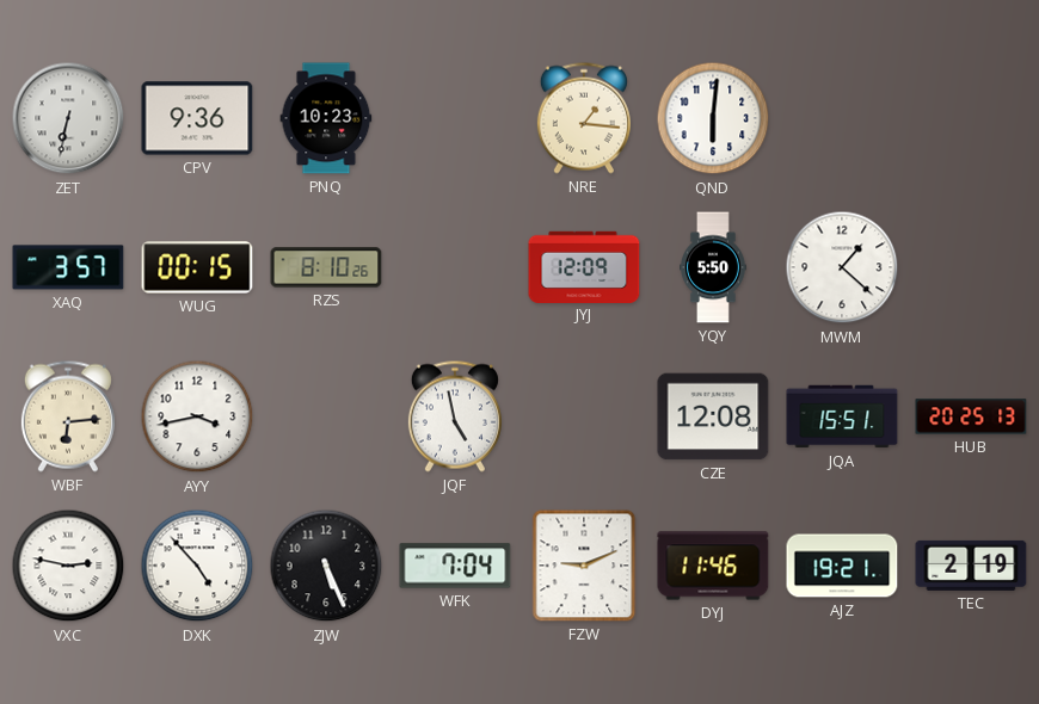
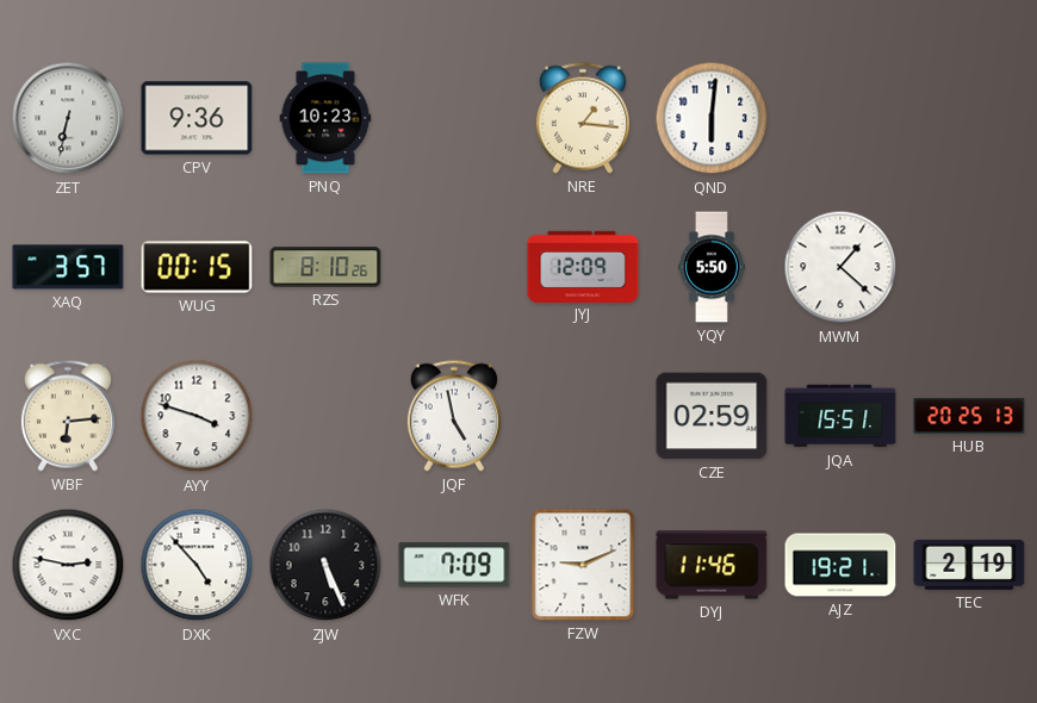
AYY: 3:43 -> 3:48
CZE: 12:08 -> 02:59
WFK: 7:04 -> 7:09
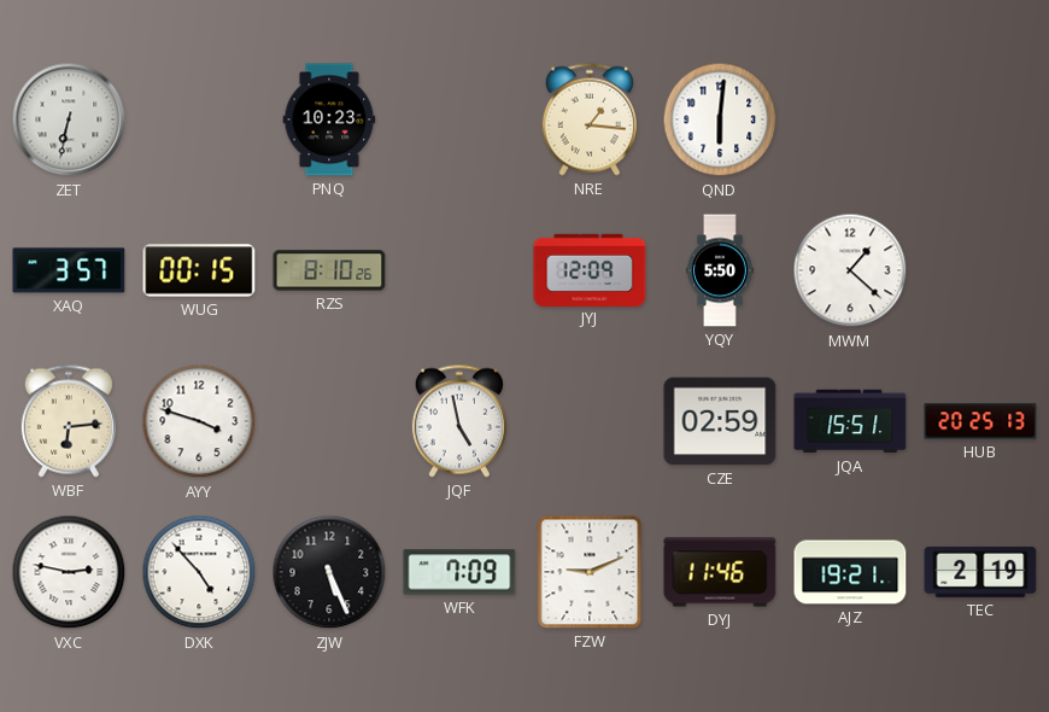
CPV: 9:36 -> none
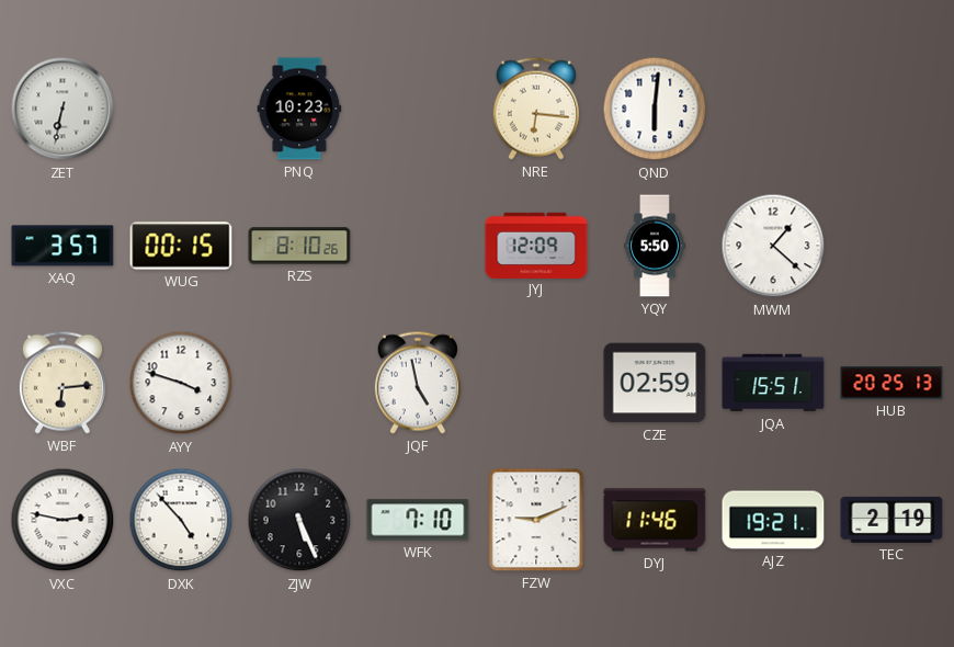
NRE: 1:16 -> 6:16
WFK: 7:09 -> 7:10
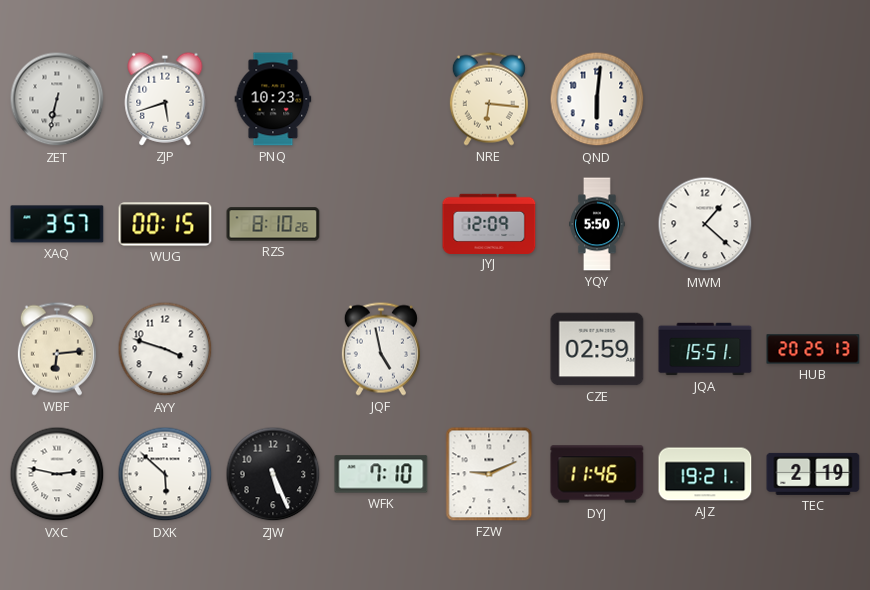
ZJP: none -> 5:42
DXK: 4:53 -> 5:52
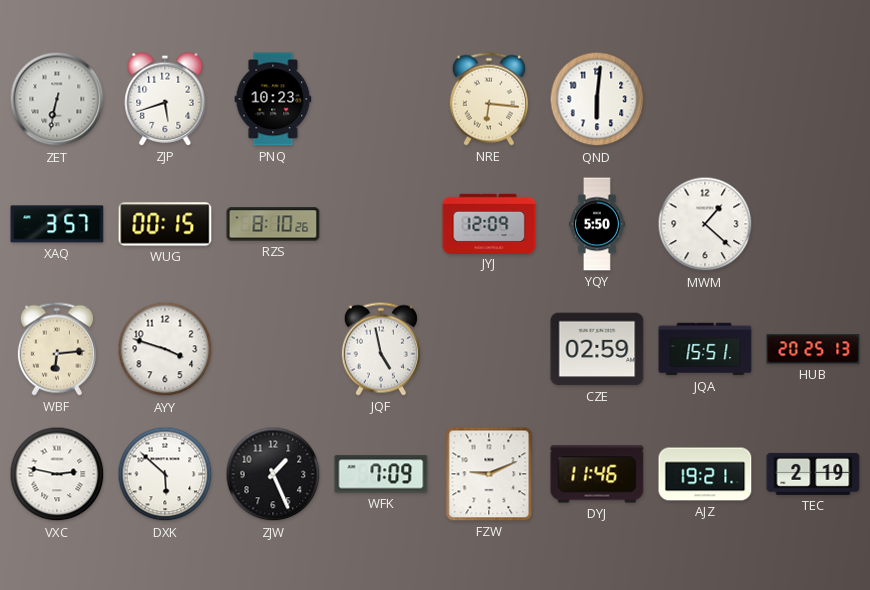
ZJW: 5:26 -> 1:26
WFK: 7:10 -> 7:09
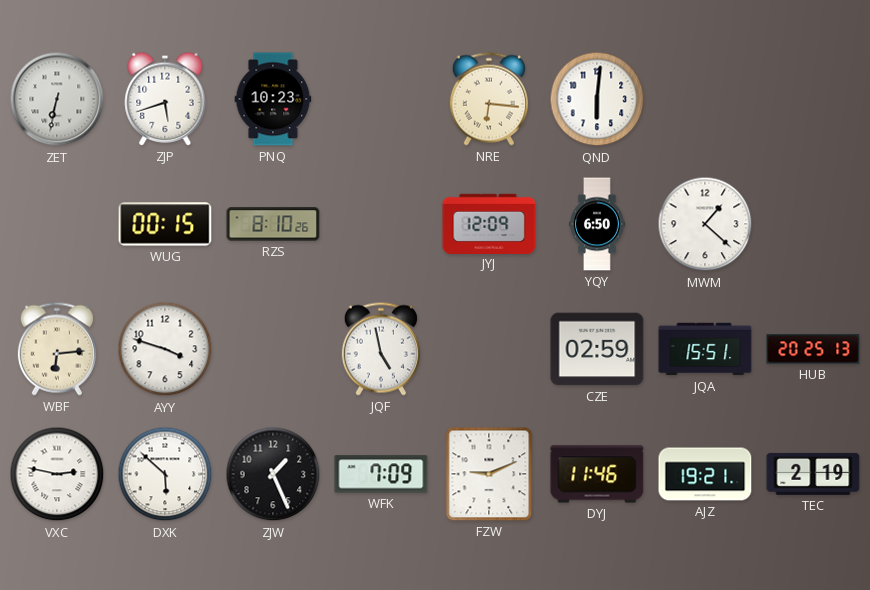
XAQ: 3:57 -> none
YQY: 5:50 -> 6:50
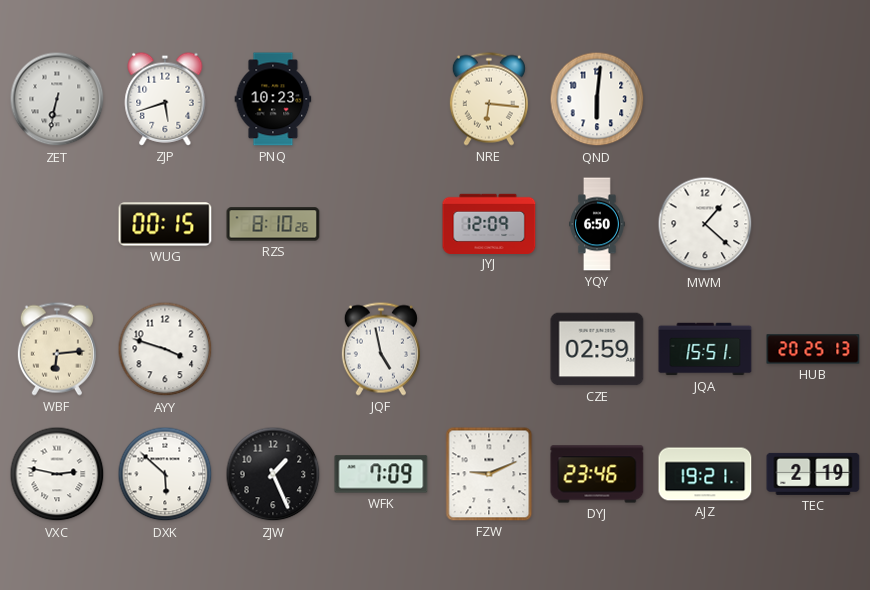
DYJ: 11:46 -> 23:46
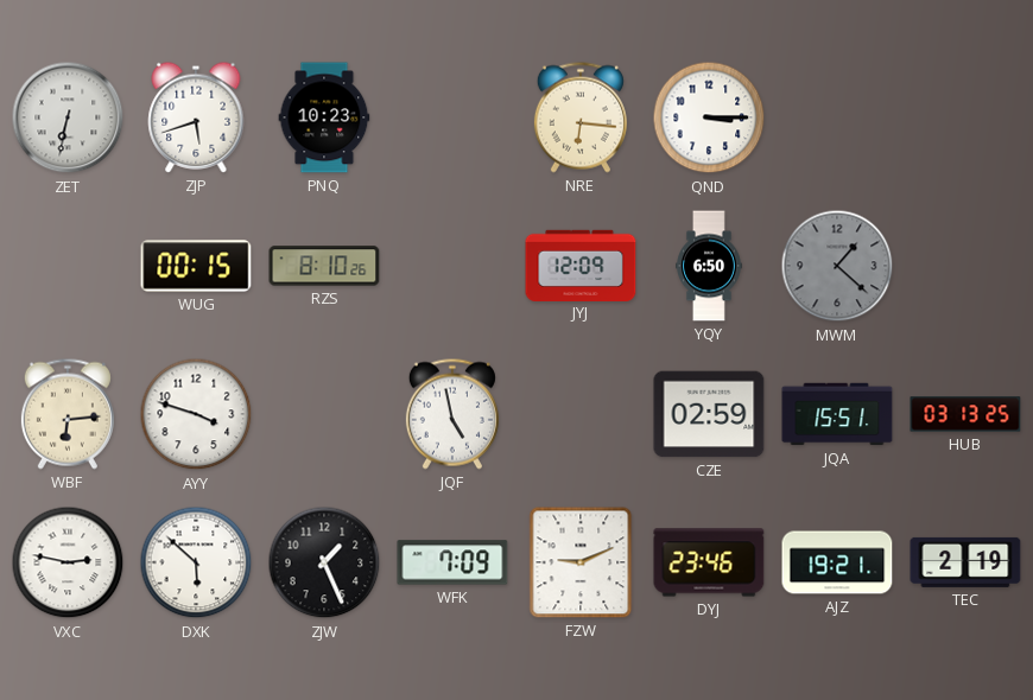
QND: 6:01 -> 3:15
MWM dial: white -> grey
HUB: 20:25 -> 03:13
